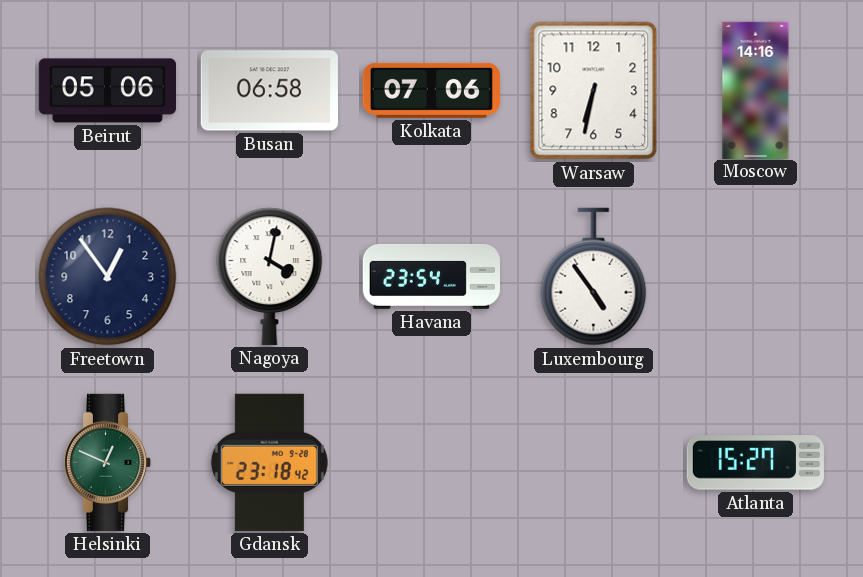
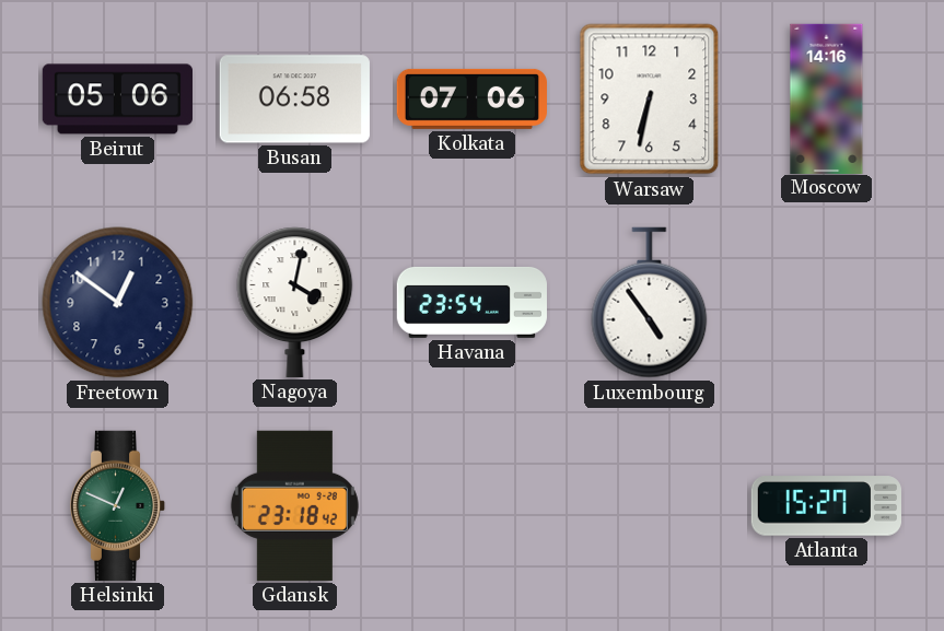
Freetown: 12:54 -> 12:51
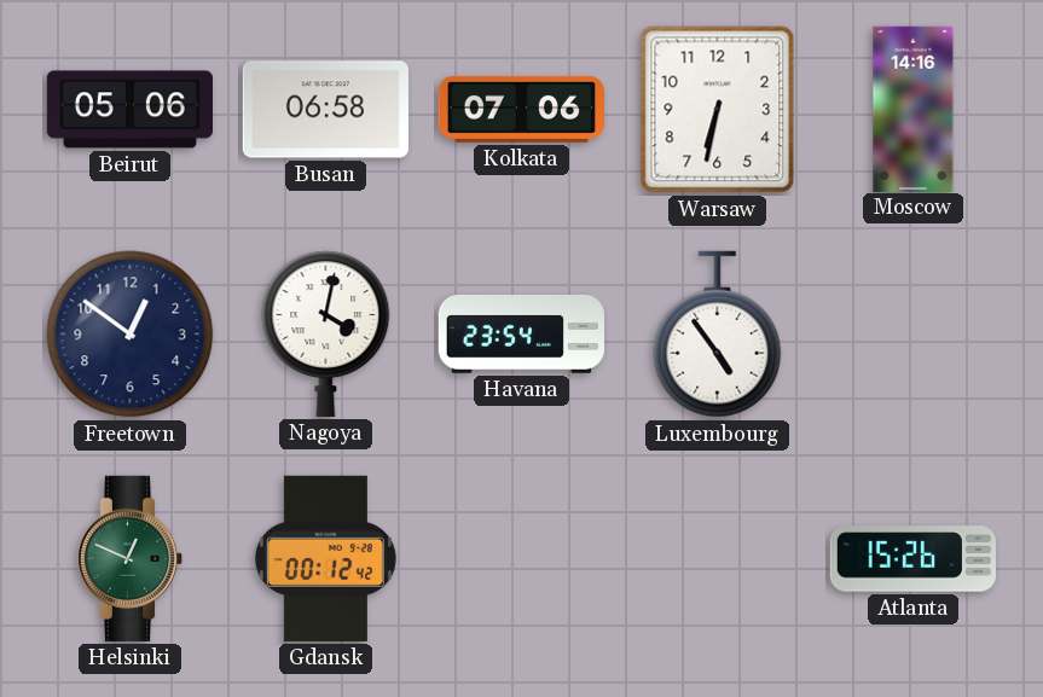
Gdansk: 23:18 -> 00:12
Atlanta: 15:27 -> 15:26
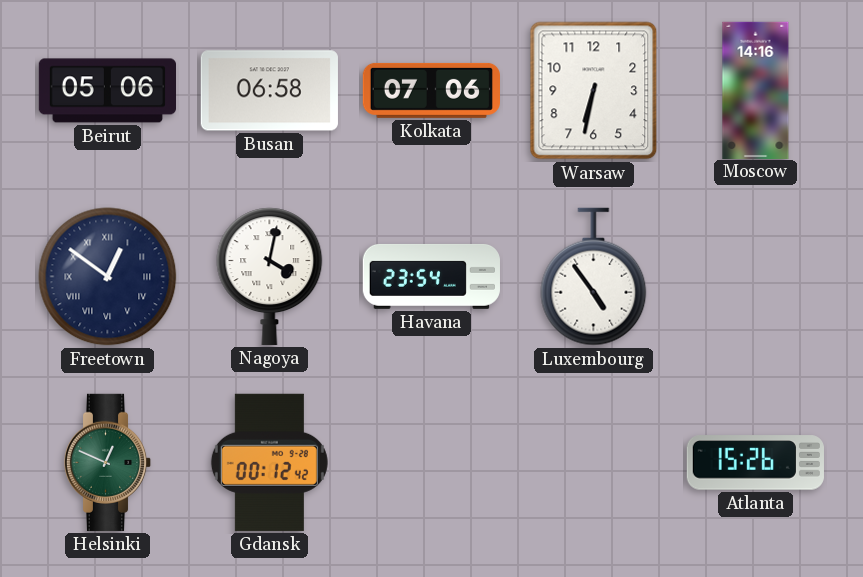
Freetown numerals: Arabic -> Roman
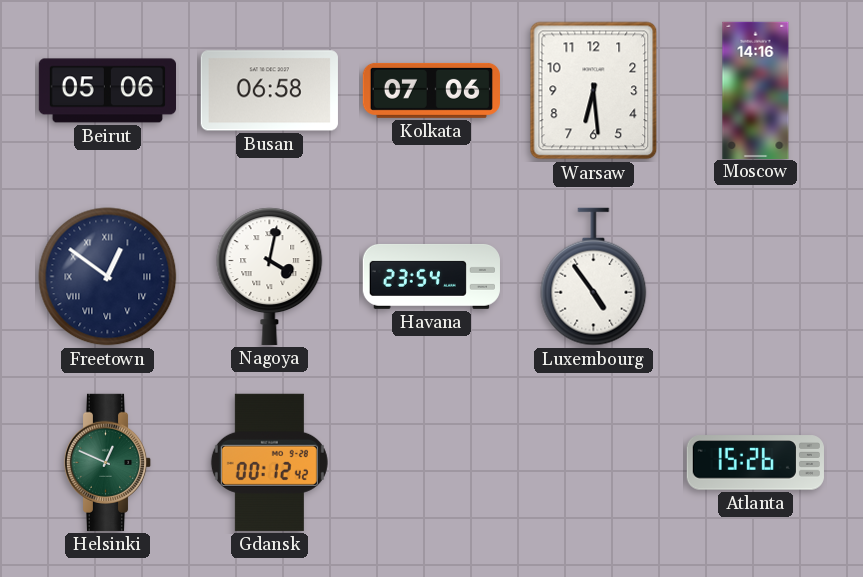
Warsaw: 6:32 -> 6:29
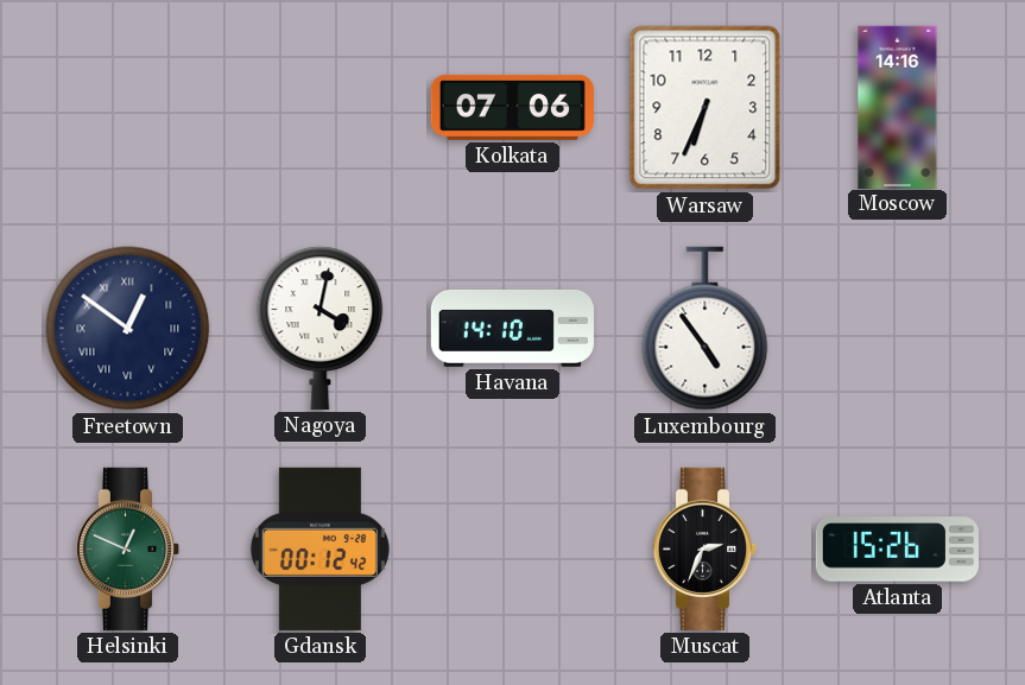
Beirut: 05:06 -> none
Busan: 06:58 -> none
Warsaw: 6:29 -> 6:34
Havana: 23:54 -> 14:10
Muscat: none -> 2:34
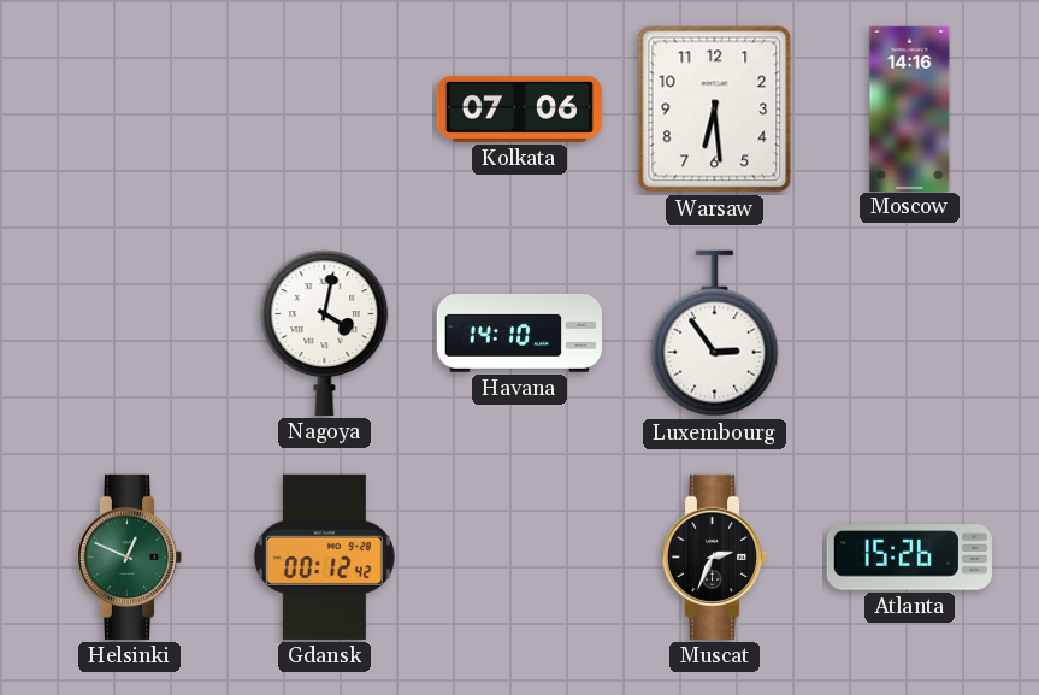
Warsaw: 6:34 -> 6:29
Freetown: 12:51 -> none
Luxembourg: 4:54 -> 2:54
